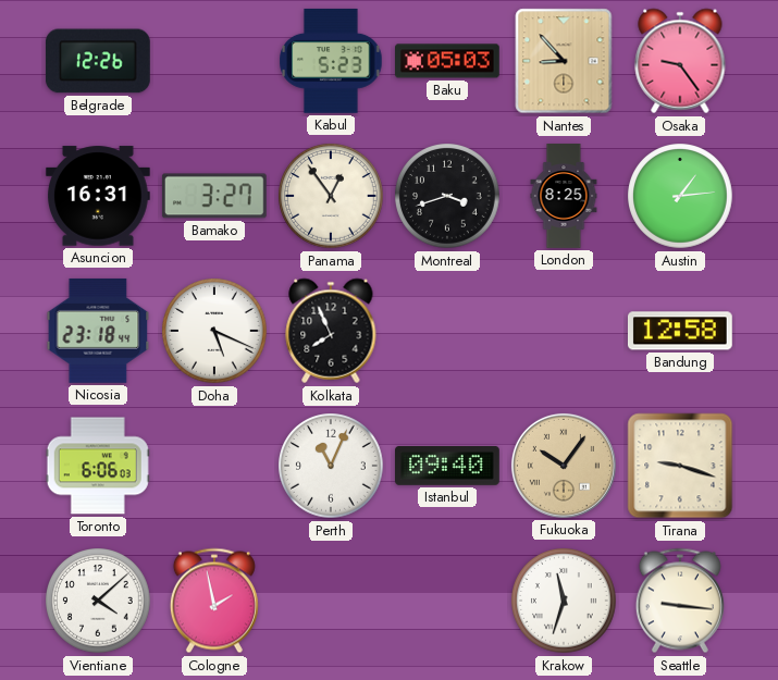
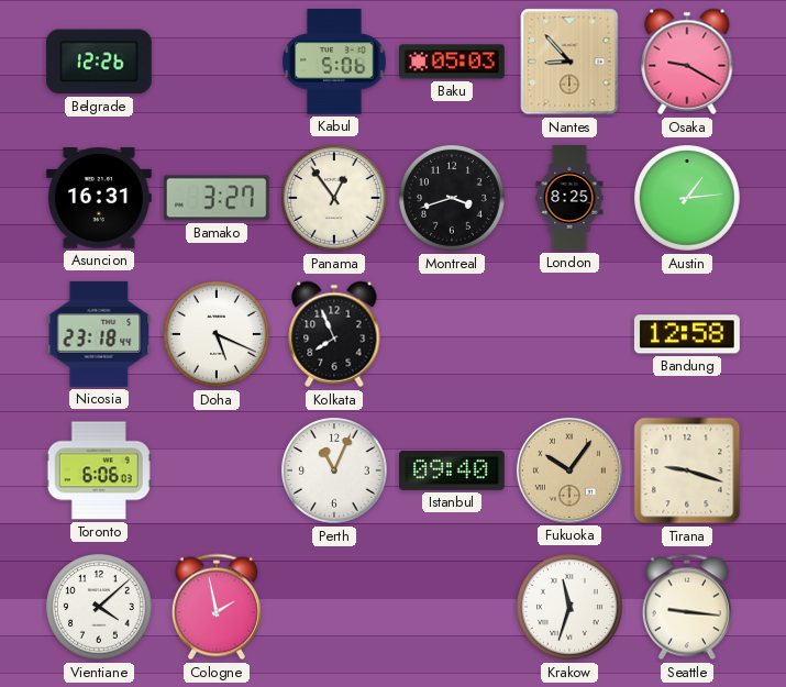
Kabul: 5:23 -> 5:06
Osaka: 9:24 -> 9:20
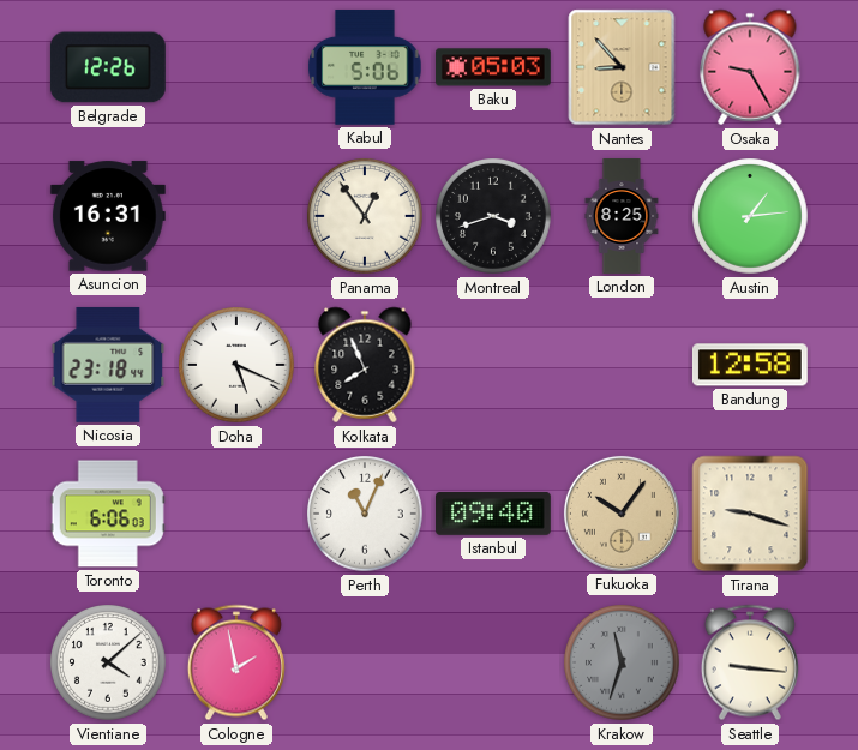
Osaka: 9:20 -> 9:25
Bamako: 3:27 -> none
Krakow dial: white -> grey
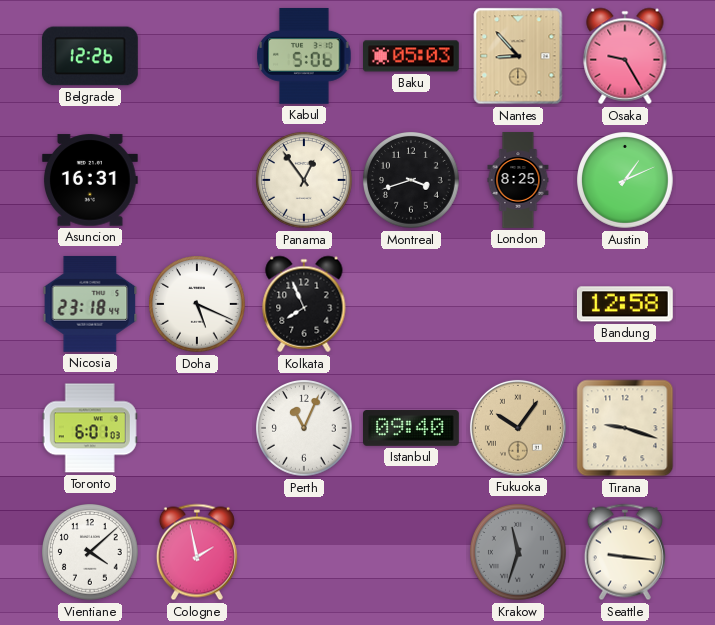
Austin: 1:14 -> 1:11
Toronto: 6:06 -> 6:01
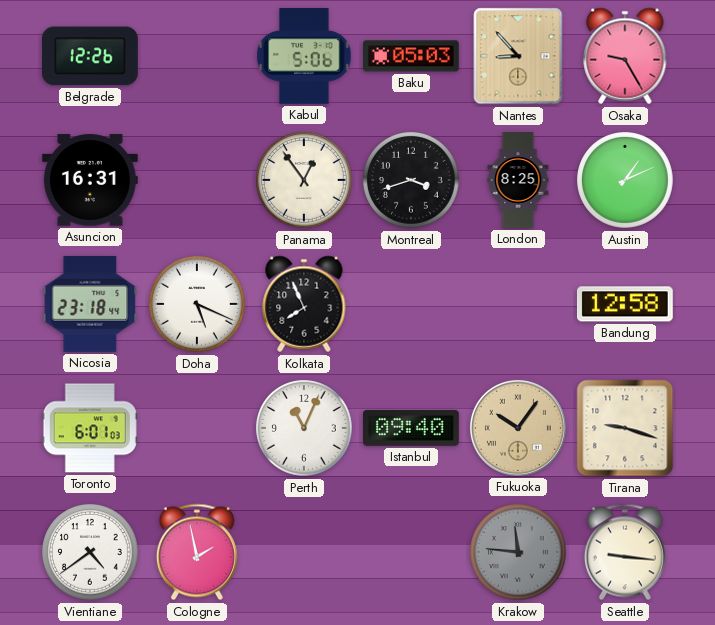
Vientiane: 4:08 -> 4:39
Krakow: 11:33 -> 11:46
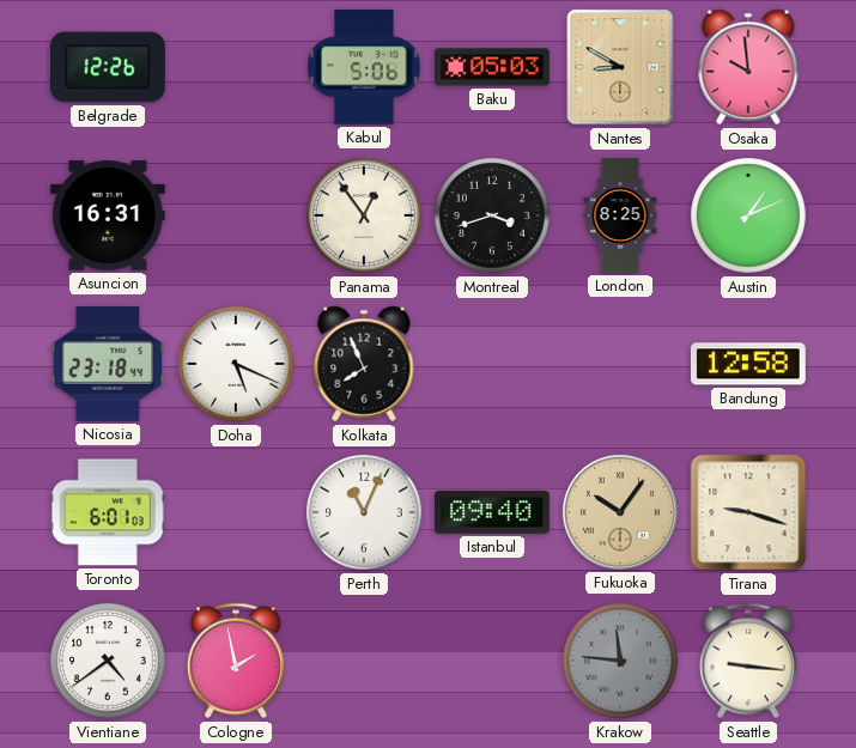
Nantes: 8:53 -> 8:50
Osaka: 9:25 -> 9:59
